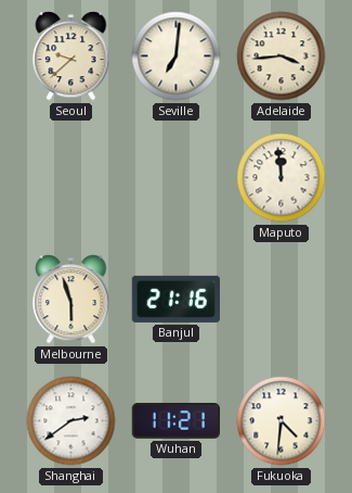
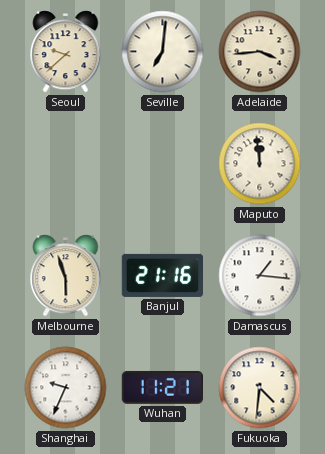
Damascus: none -> 1:16
Shanghai: 2:39 -> 9:34
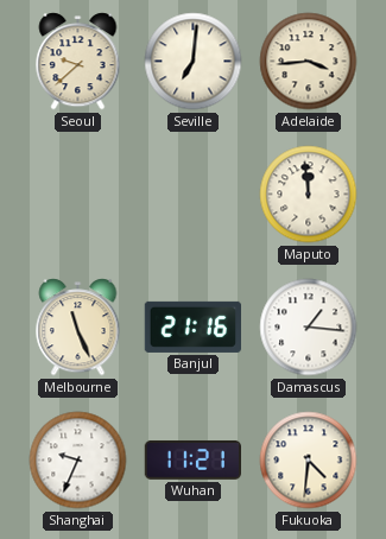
Melbourne: 5:57 -> 11:26
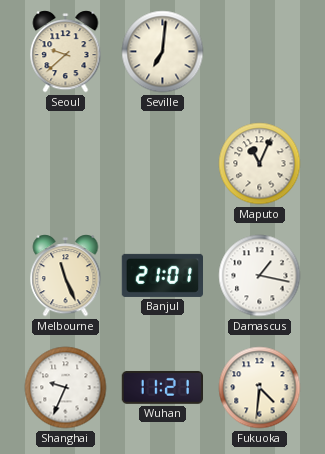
Adelaide: 3:44 -> none
Maputo: 11:59 -> 11:04
Banjul: 21:16 -> 21:01
Damascus: 1:16 -> 1:17
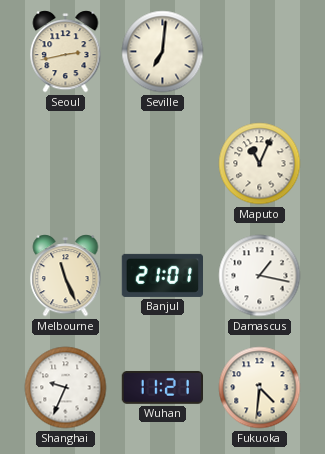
Seoul: 9:38 -> 2:43
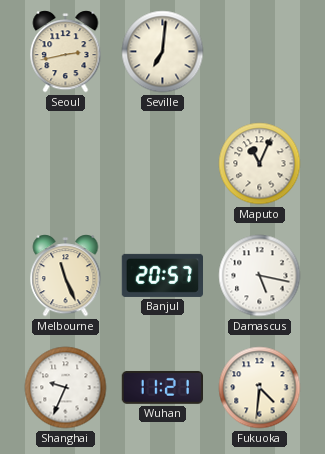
Banjul: 21:01 -> 20:57
Damascus: 1:17 -> 5:17
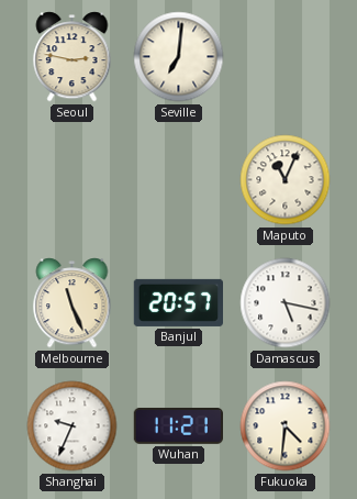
Seoul: 2:43 -> 2:47
